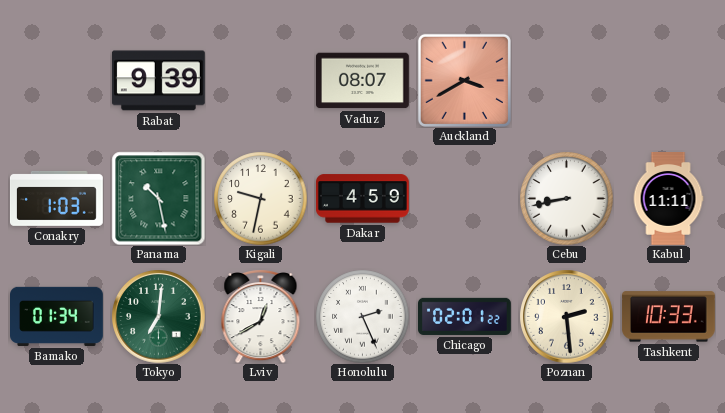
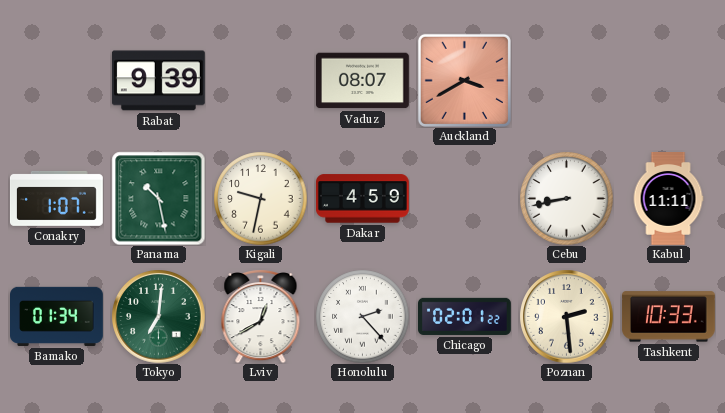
Conakry: 1:03 -> 1:07
Honolulu: 2:26 -> 2:23
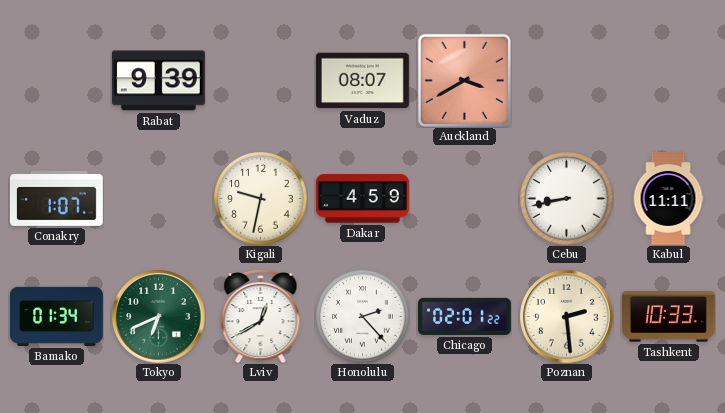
Panama: 10:28 -> none
Tokyo: 7:01 -> 6:41
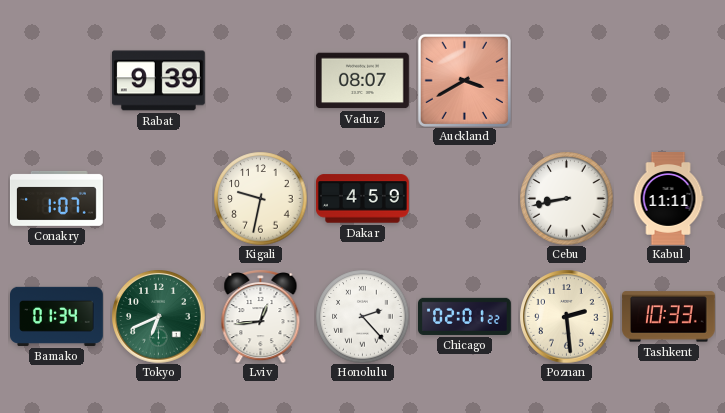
Lviv: 12:40 -> 12:44
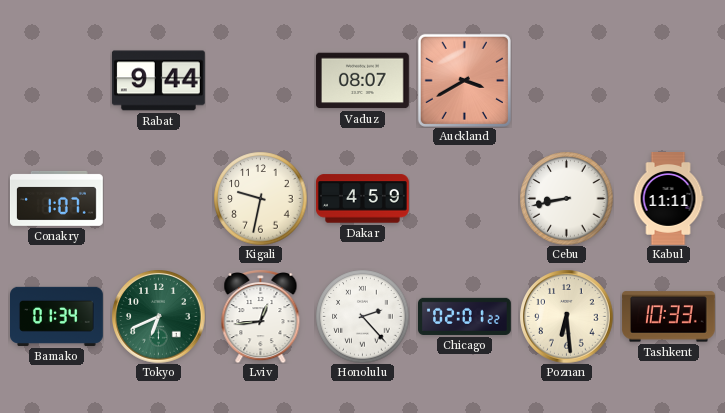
Rabat: 9:39 -> 9:44
Poznan: 2:29 -> 6:29
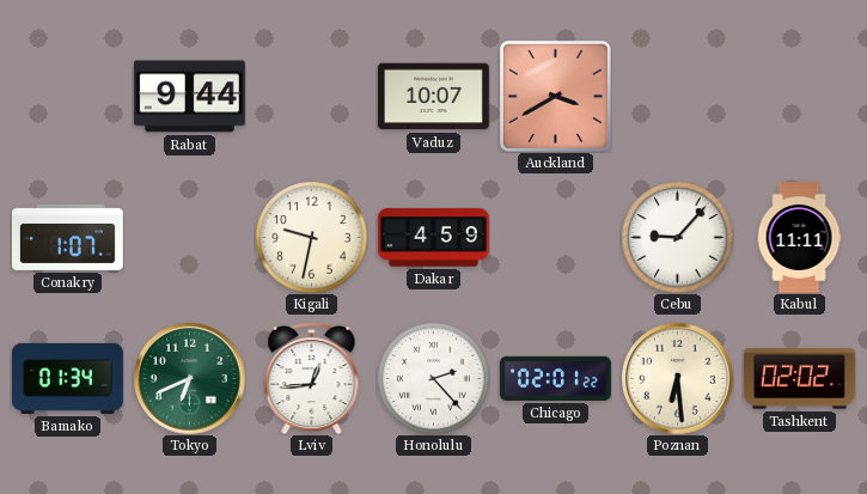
Vaduz: 08:07 -> 10:07
Cebu: 8:43 -> 9:07
Tashkent: 10:33 -> 02:02
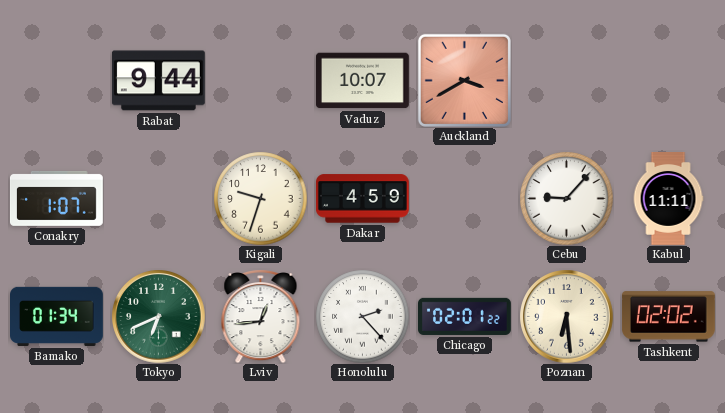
Kigali: 9:32 -> 9:33
